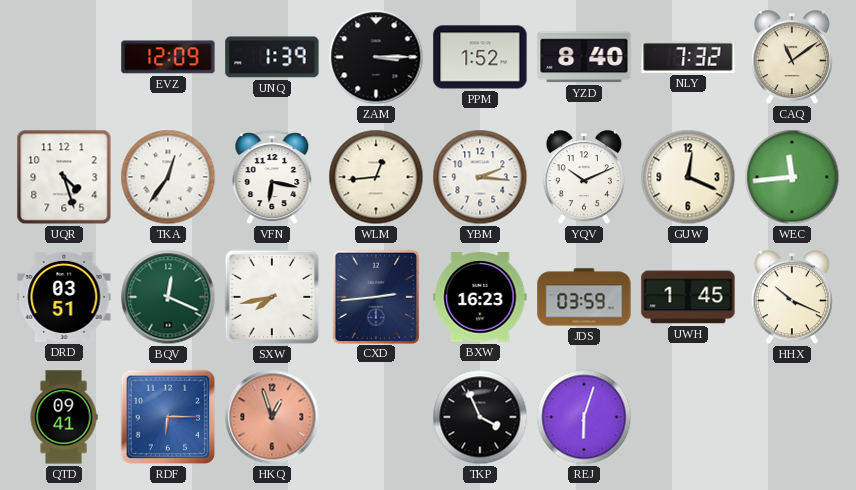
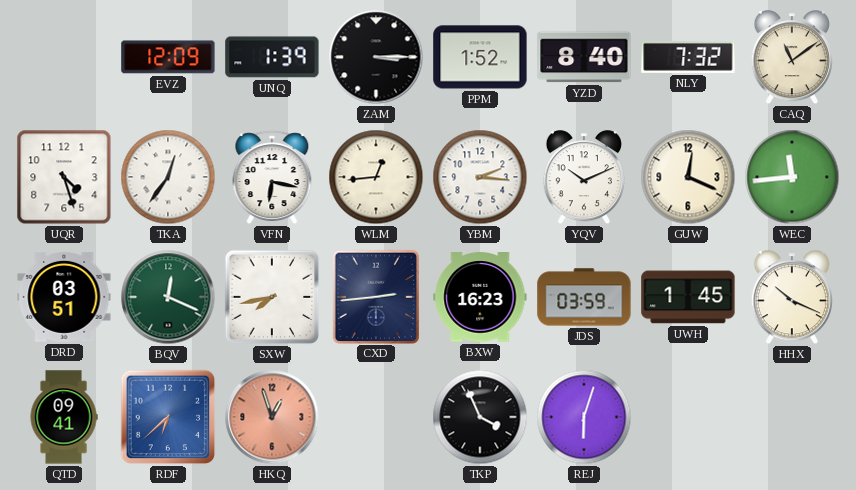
RDF: 6:15 -> 6:38
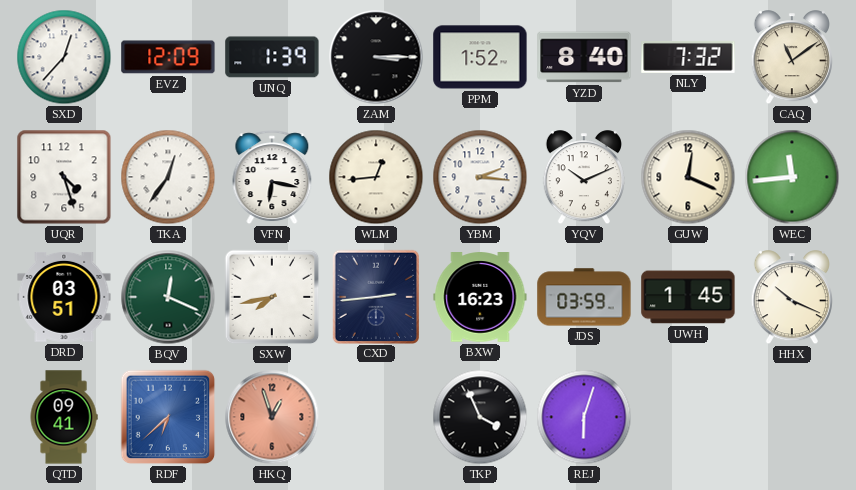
SXD: none -> 12:37
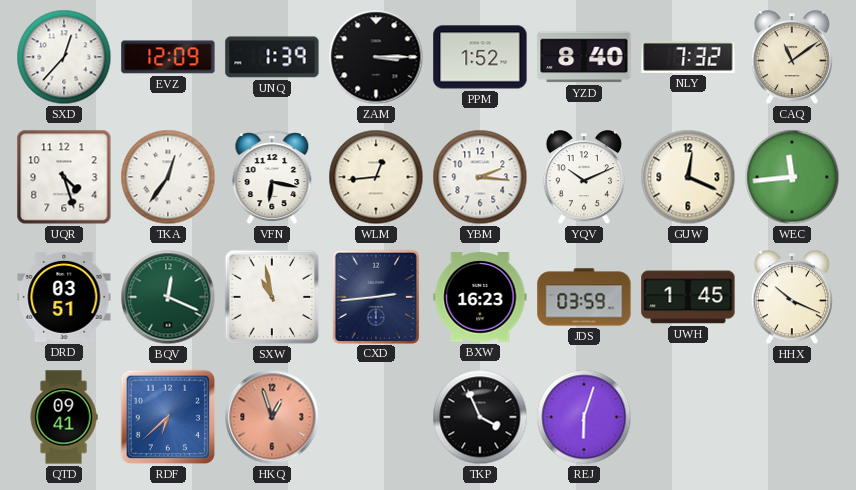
SXW: 7:43 -> 10:58
